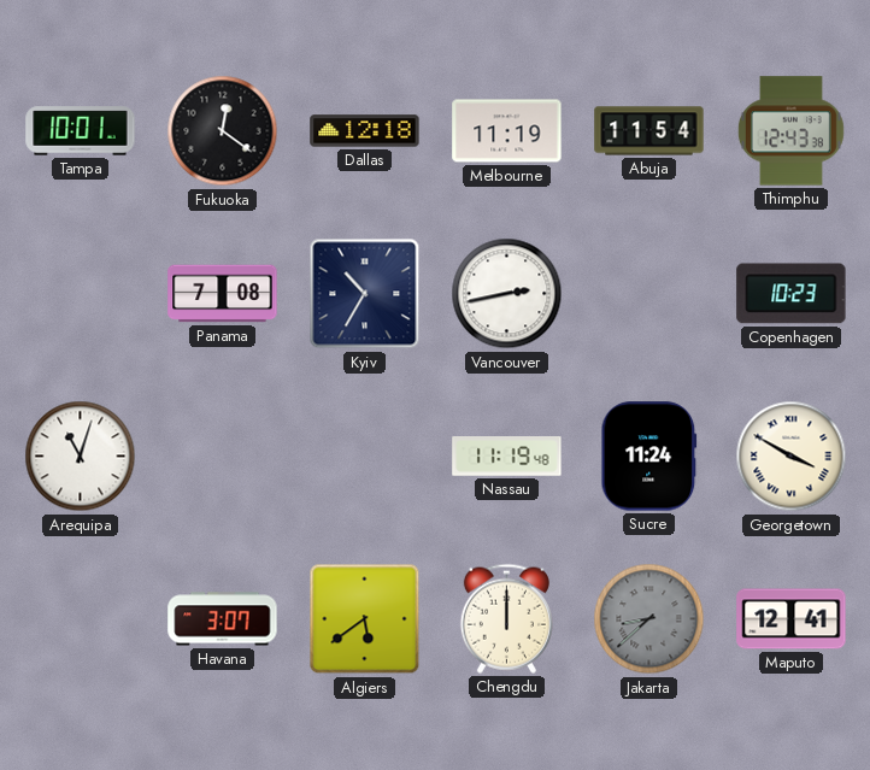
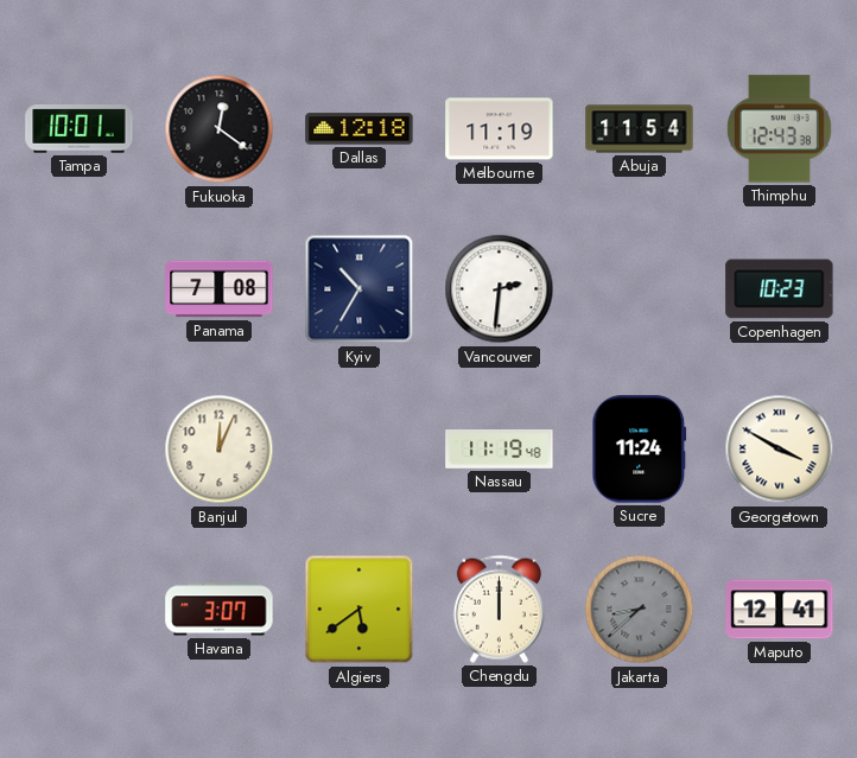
Vancouver: 2:43 -> 2:31
Arequipa: 11:03 -> none
Banjul: none -> 12:04
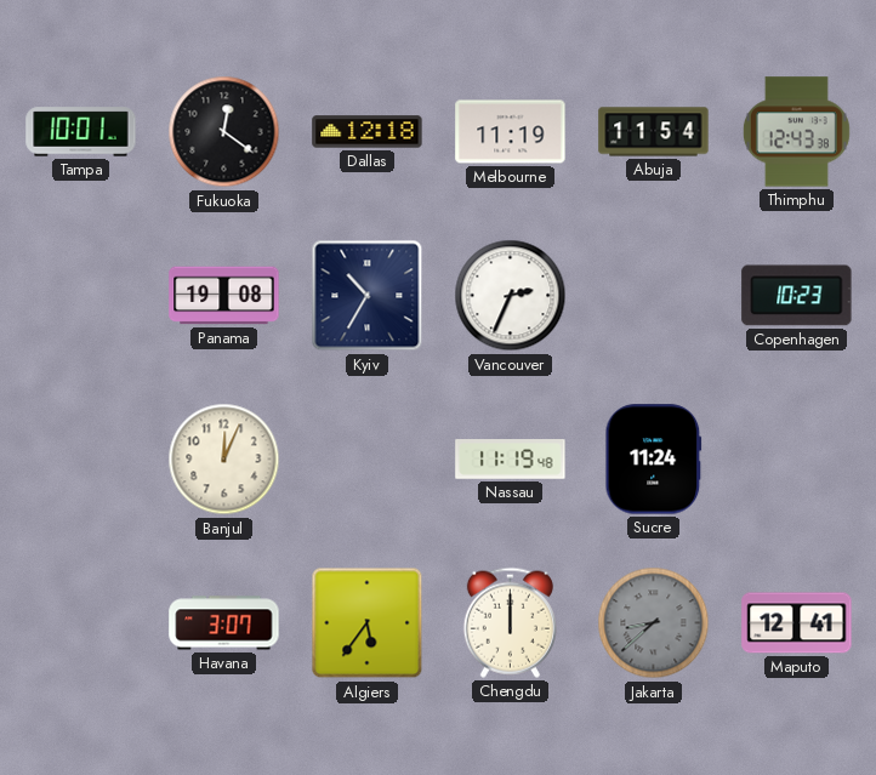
Panama: 7:08 -> 19:08
Vancouver: 2:31 -> 2:34
Georgetown: 3:50 -> none
Algiers: 5:39 -> 5:36
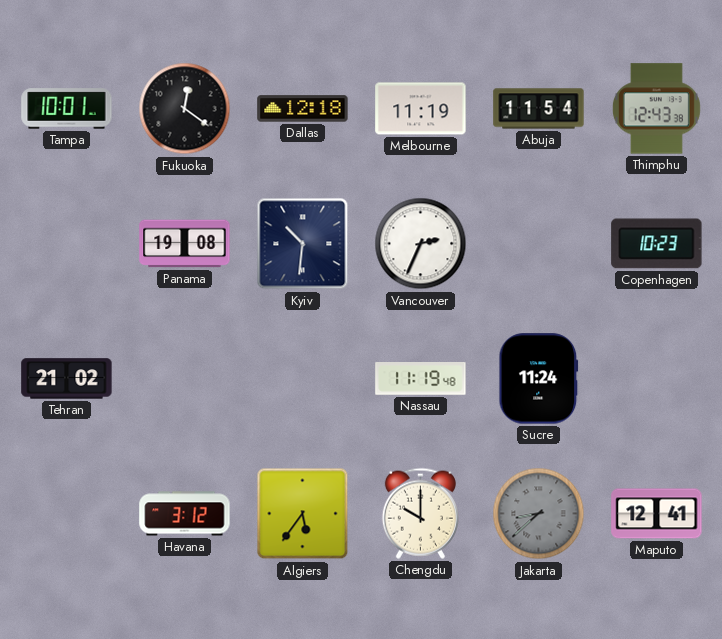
Kyiv: 10:35 -> 10:31
Tehran: none -> 21:02
Banjul: 12:04 -> none
Havana: 3:07 -> 3:12
Chengdu: 12:00 -> 10:00
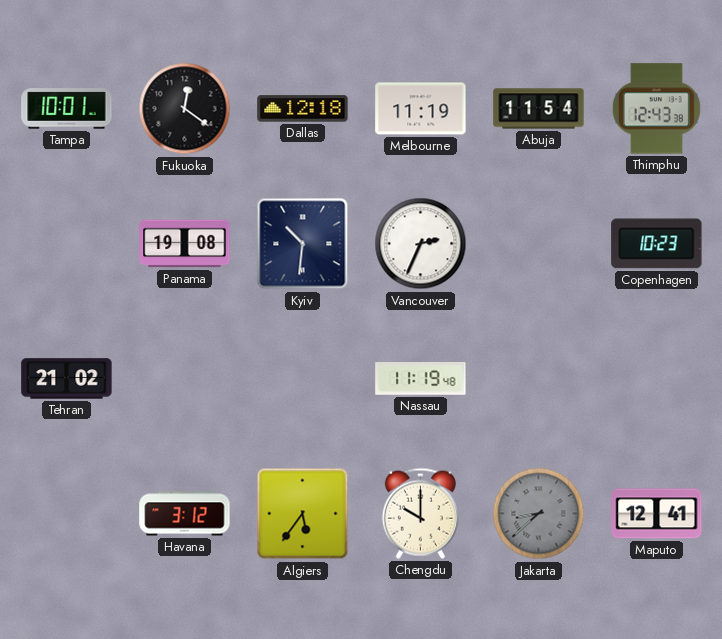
Sucre: 11:24 -> none
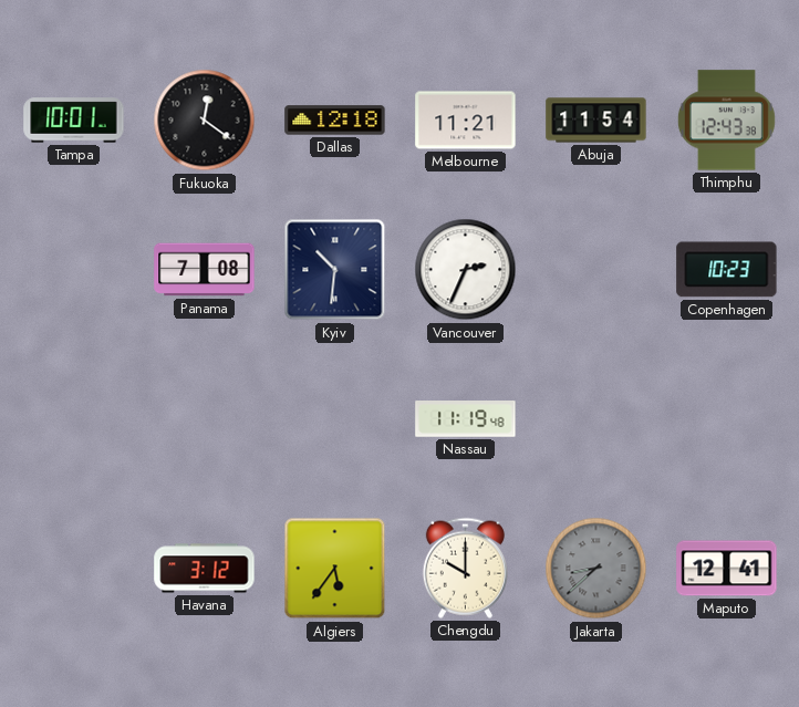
Melbourne: 11:19 -> 11:21
Panama: 19:08 -> 7:08
Tehran: 21:02 -> none
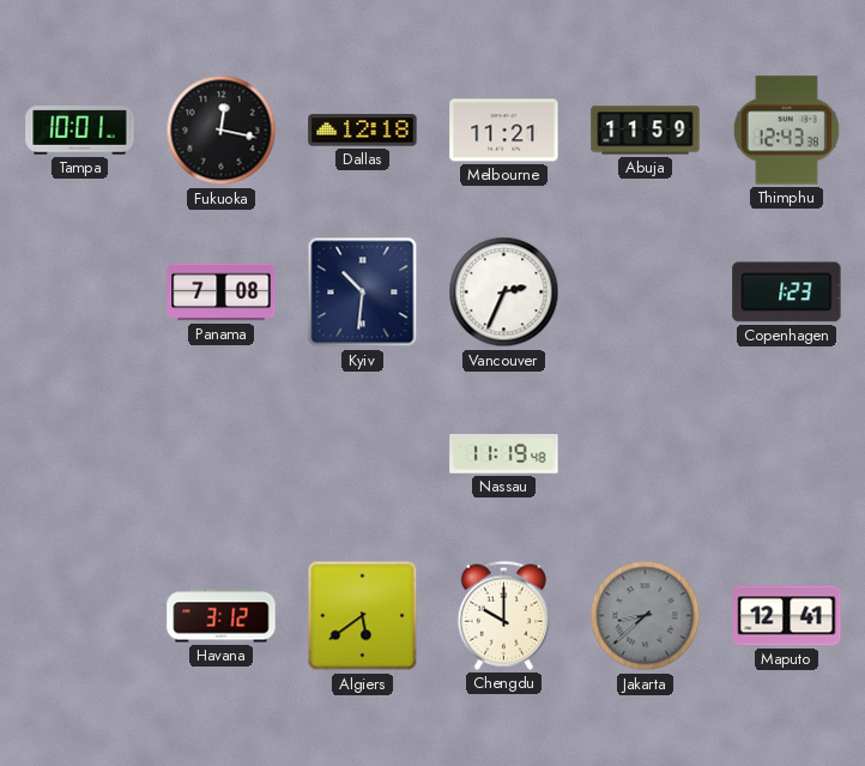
Fukuoka: 12:21 -> 12:17
Abuja: 11:54 -> 11:59
Copenhagen: 10:23 -> 1:23
Algiers: 5:36 -> 5:39
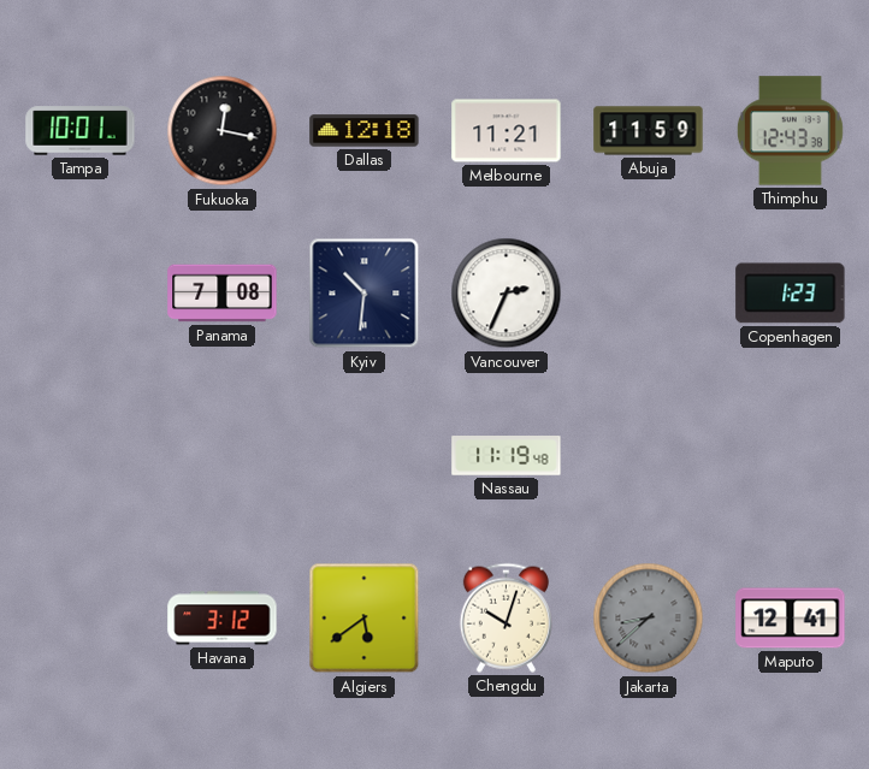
Chengdu: 10:00 -> 10:03
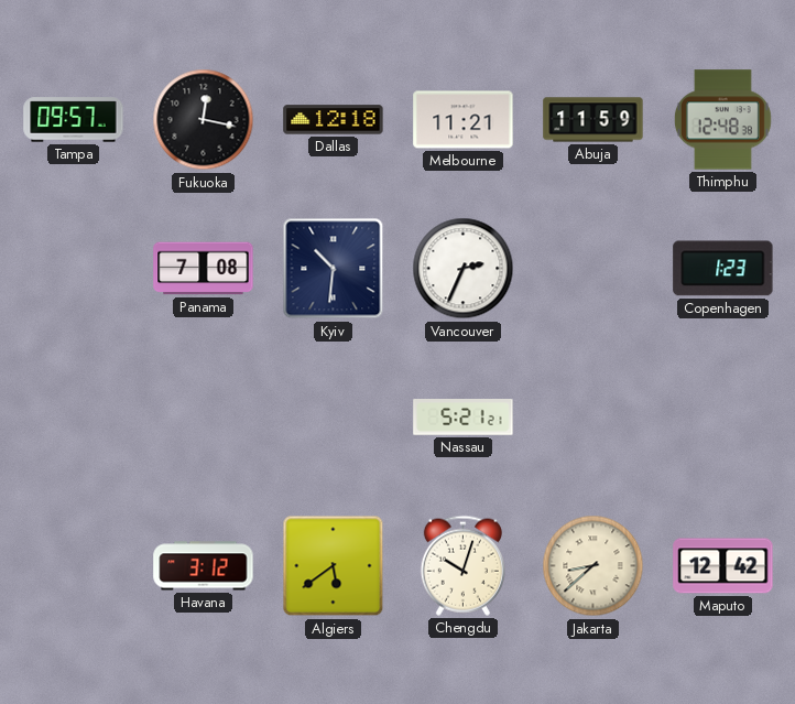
Tampa: 10:01 -> 09:57
Thimphu: 12:43 -> 12:48
Nassau: 11:19 -> 5:21
Jakarta dial: grey -> cream
Maputo: 12:41 -> 12:42
